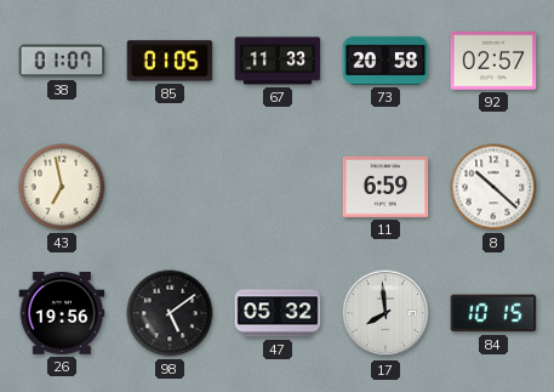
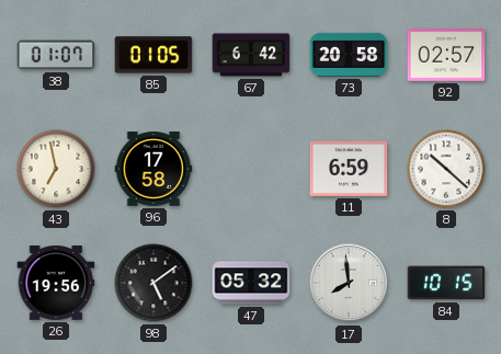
67: 11:33 -> 6:42
96: none -> 17:58
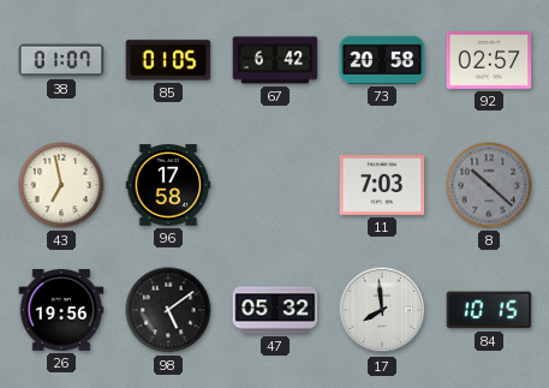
11: 6:59 -> 7:03
8 dial: white -> grey
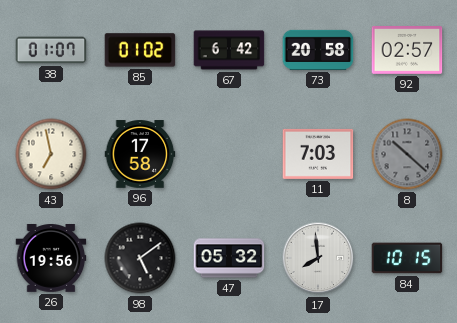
85: 01:05 -> 01:02
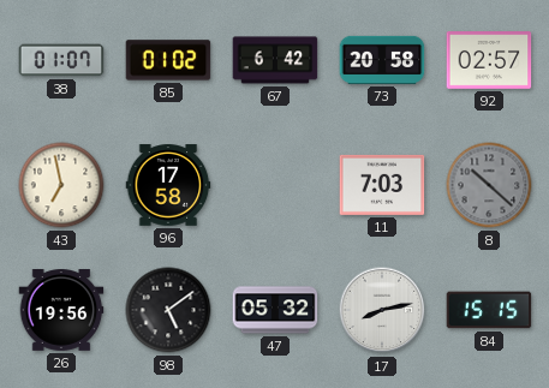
17: 7:59 -> 8:13
84: 10:15 -> 15:15
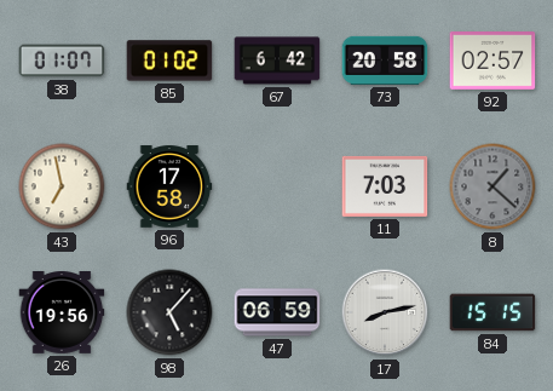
8: 10:22 -> 1:22
98: 5:09 -> 5:07
47: 05:32 -> 06:59
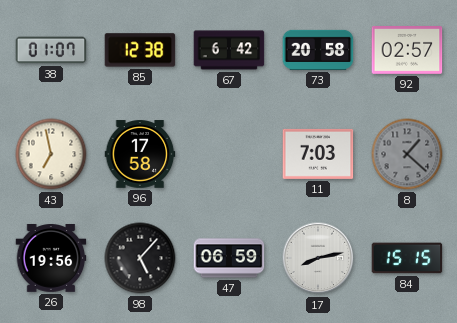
85: 01:02 -> 12:38
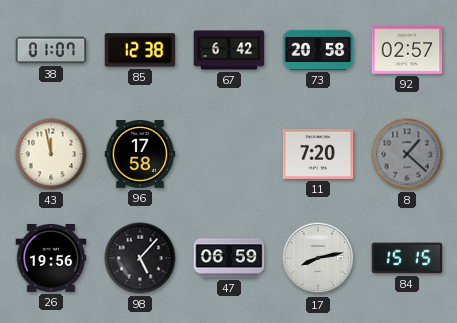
43: 6:58 -> 11:58
11: 7:03 -> 7:20
